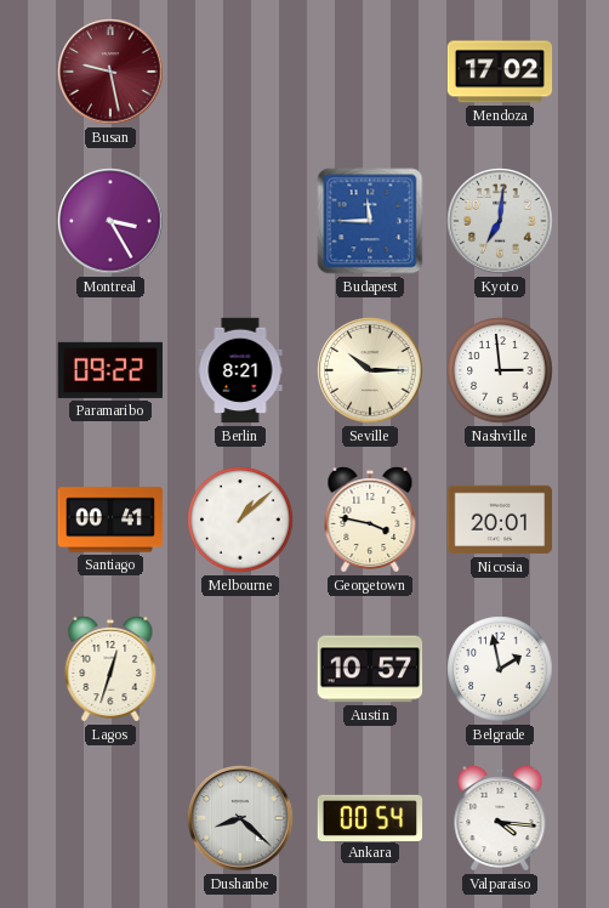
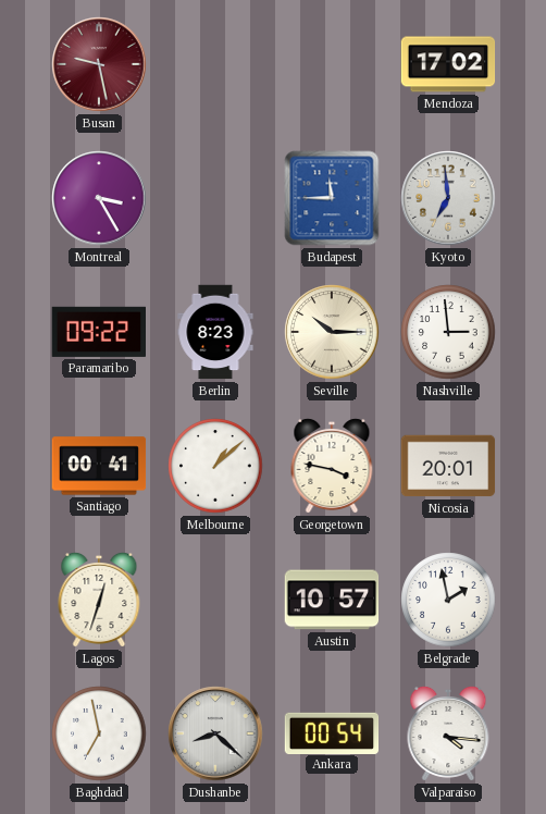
Kyoto: 7:01 -> 6:59
Berlin: 8:21 -> 8:23
Baghdad: none -> 6:58
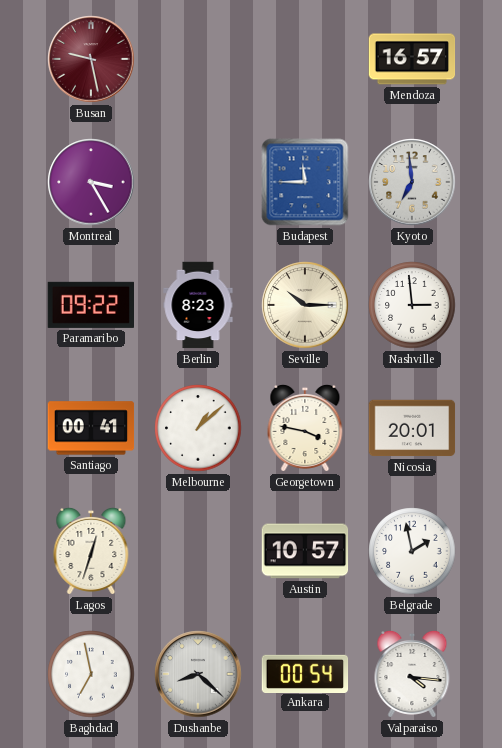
Mendoza: 17:02 -> 16:57
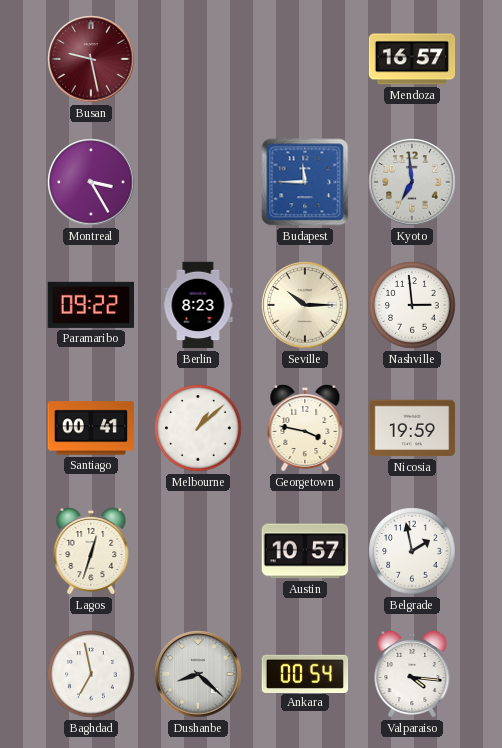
Nicosia: 20:01 -> 19:59
